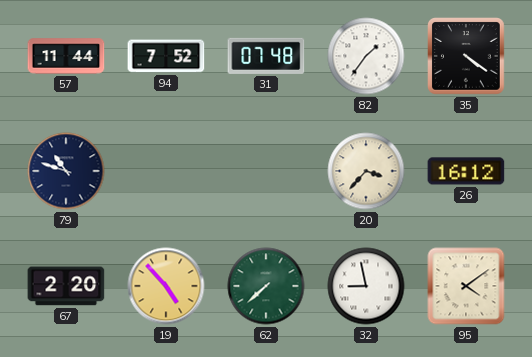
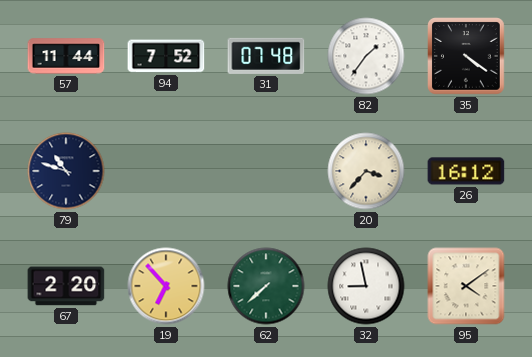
19: 4:53 -> 6:53
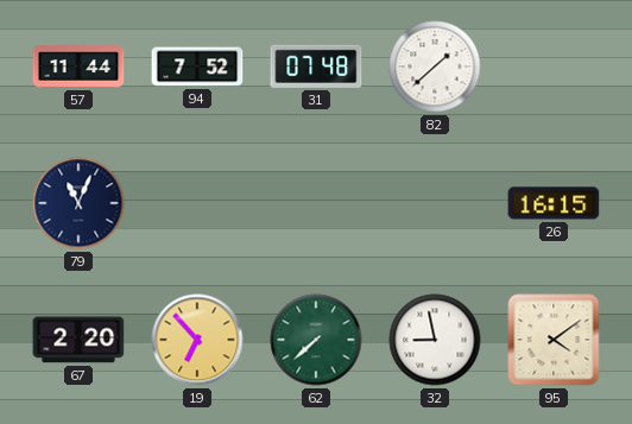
82: 1:36 -> 1:38
35: 4:21 -> none
79: 10:48 -> 11:04
20: 3:37 -> none
26: 16:12 -> 16:15
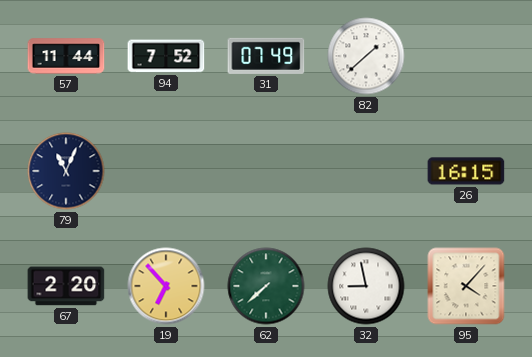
31: 07:48 -> 07:49
95: 4:09 -> 4:07
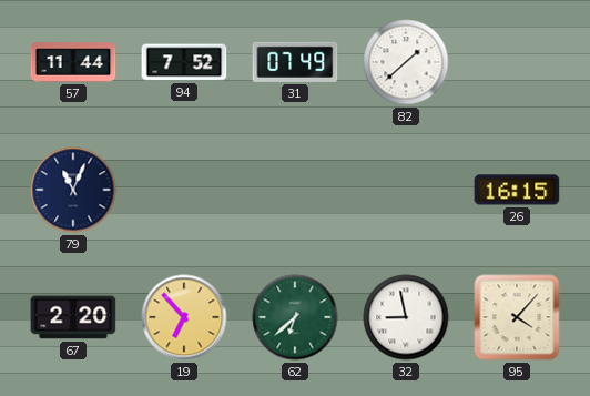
62: 7:38 -> 6:38
